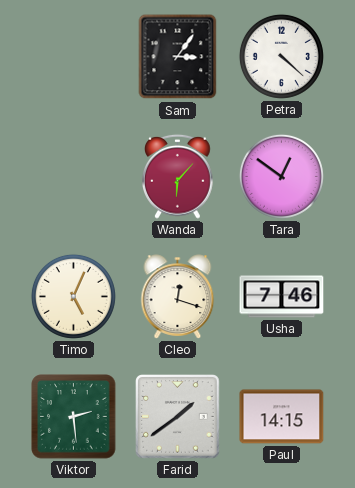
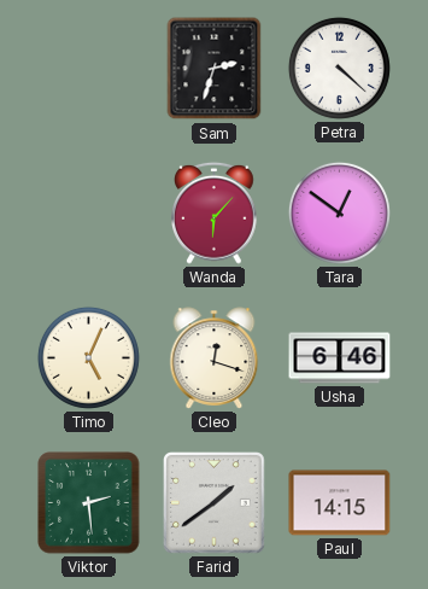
Sam: 3:06 -> 2:33
Usha: 7:46 -> 6:46
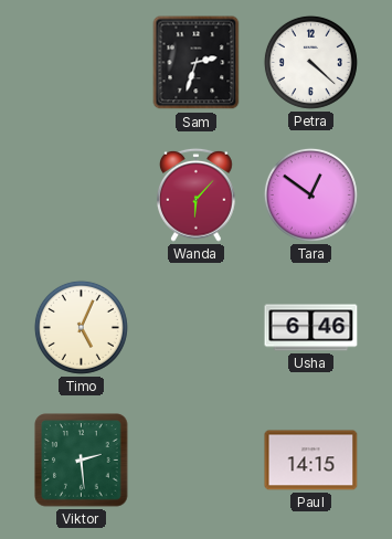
Cleo: 12:18 -> none
Farid: 1:39 -> none
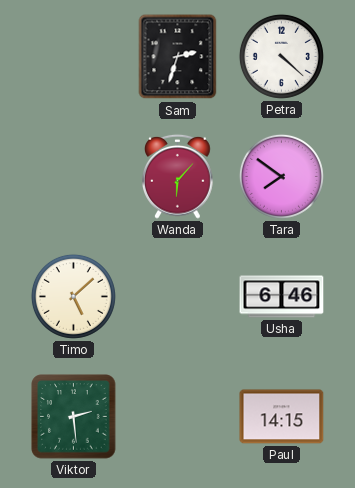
Tara: 12:51 -> 7:51
Timo: 5:04 -> 5:08
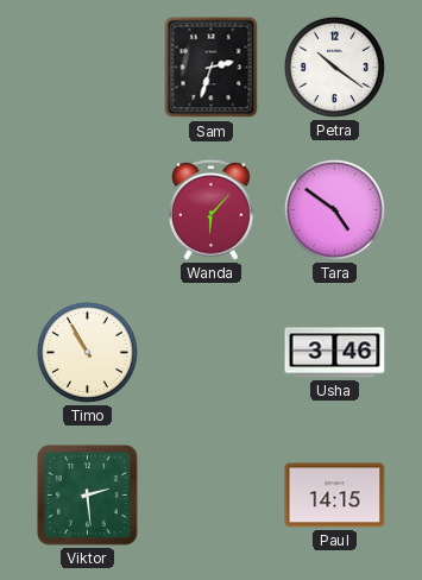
Petra: 4:22 -> 10:21
Tara: 7:51 -> 4:51
Timo: 5:08 -> 10:55
Usha: 6:46 -> 3:46
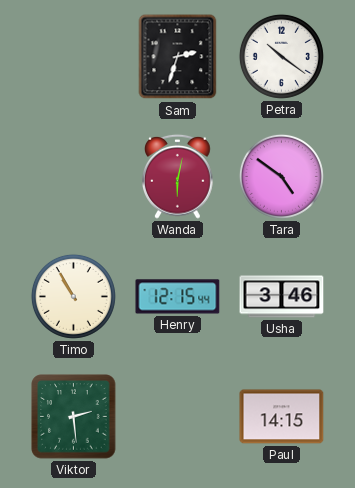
Wanda: 6:07 -> 6:02
Henry: none -> 12:15
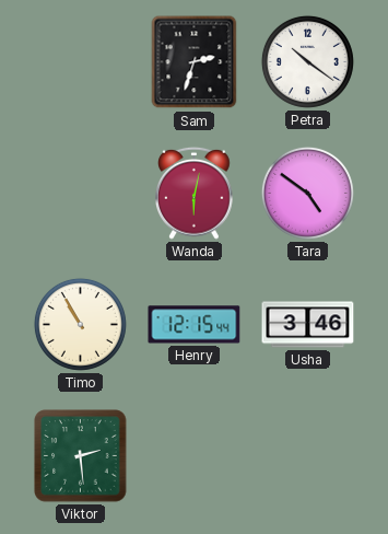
Paul: 14:15 -> none
